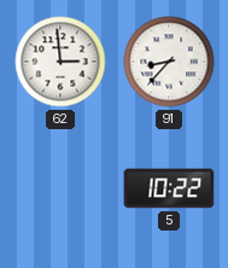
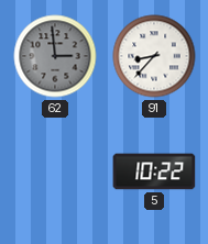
62 dial: white -> grey
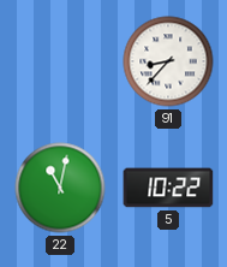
62: 2:59 -> none
22: none -> 11:02
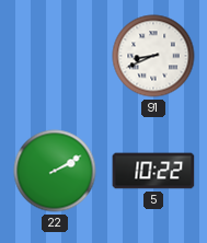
91: 8:37 -> 8:41
22: 11:02 -> 2:10
